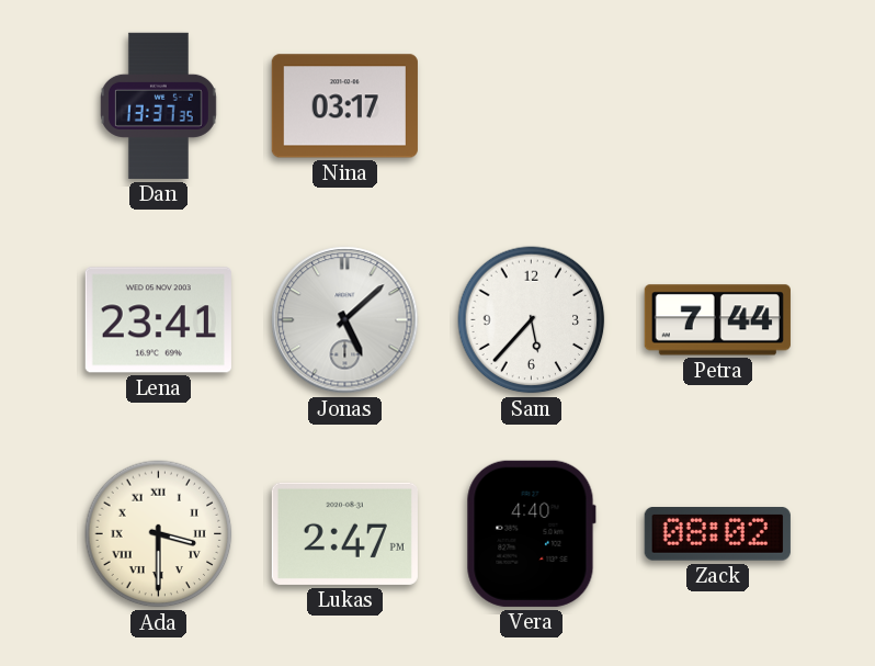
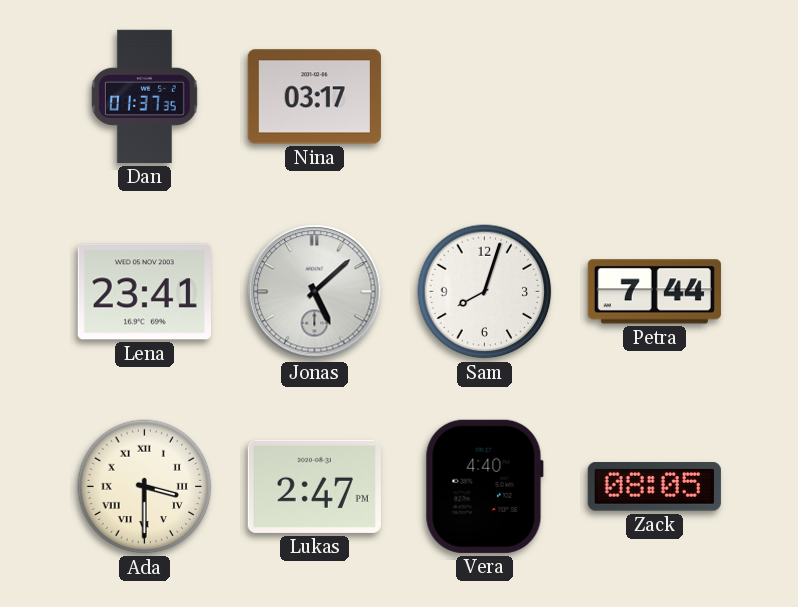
Dan: 13:37 -> 01:37
Sam: 5:37 -> 8:03
Zack: 08:02 -> 08:05
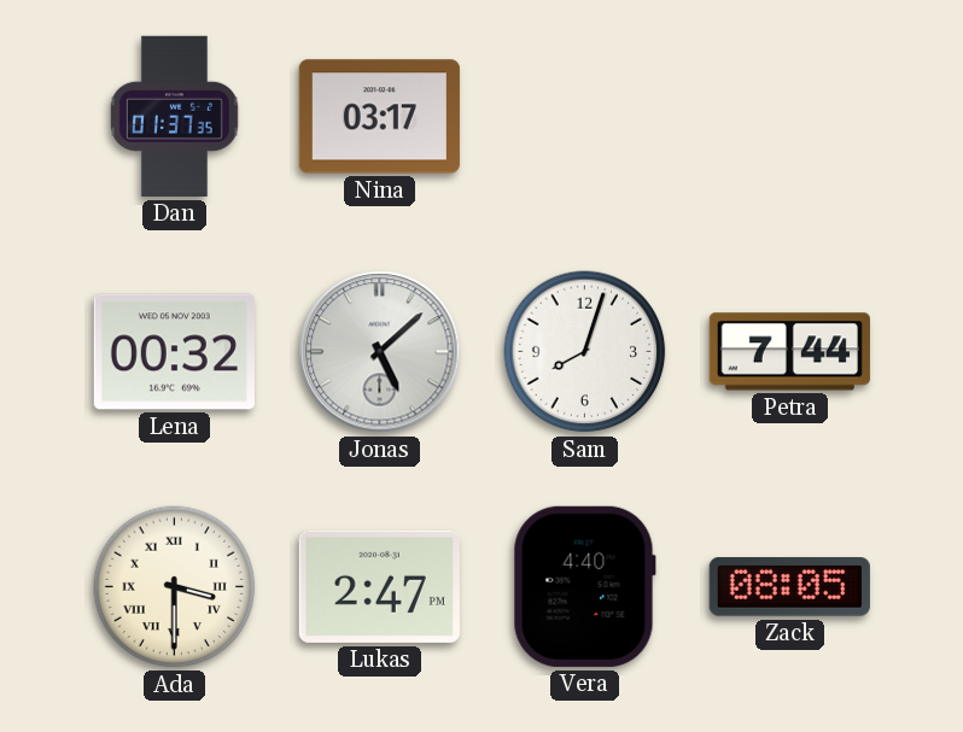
Lena: 23:41 -> 00:32
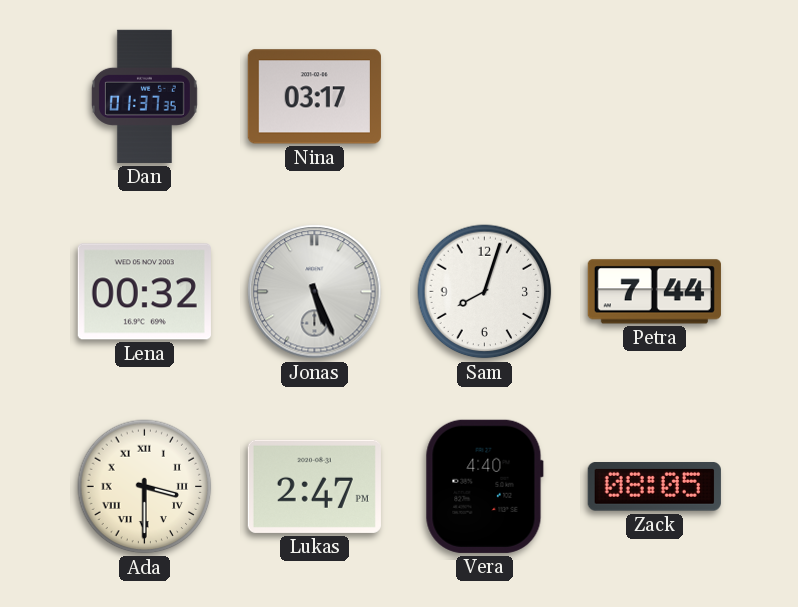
Jonas: 5:08 -> 5:26
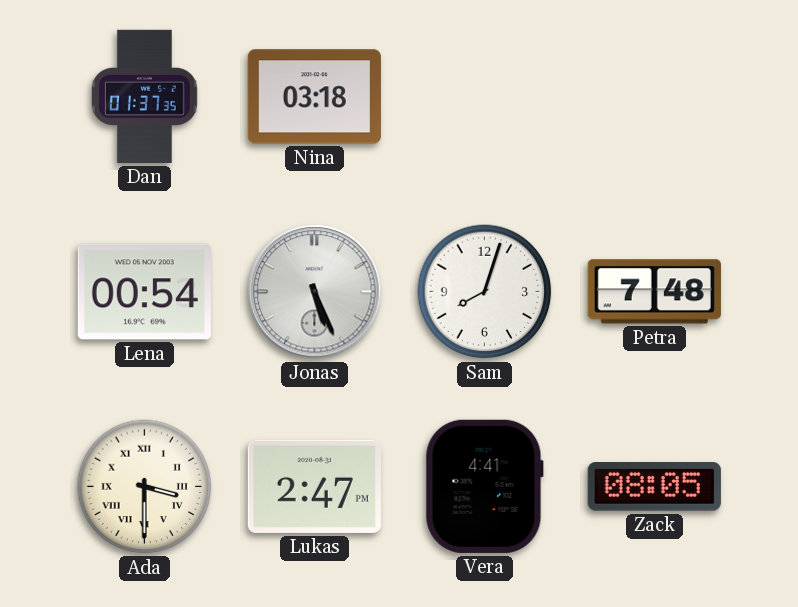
Nina: 03:17 -> 03:18
Lena: 00:32 -> 00:54
Petra: 7:44 -> 7:48
Vera: 4:40 -> 4:41
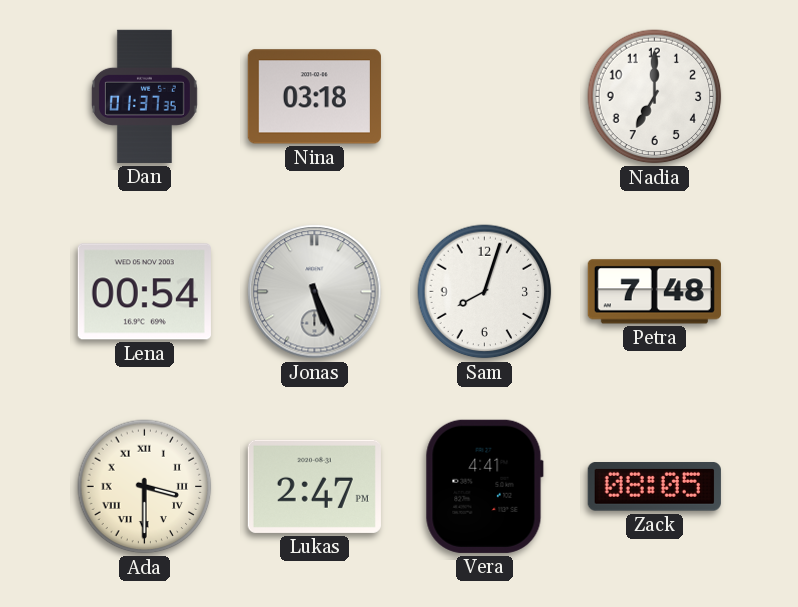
Nadia: none -> 7:00
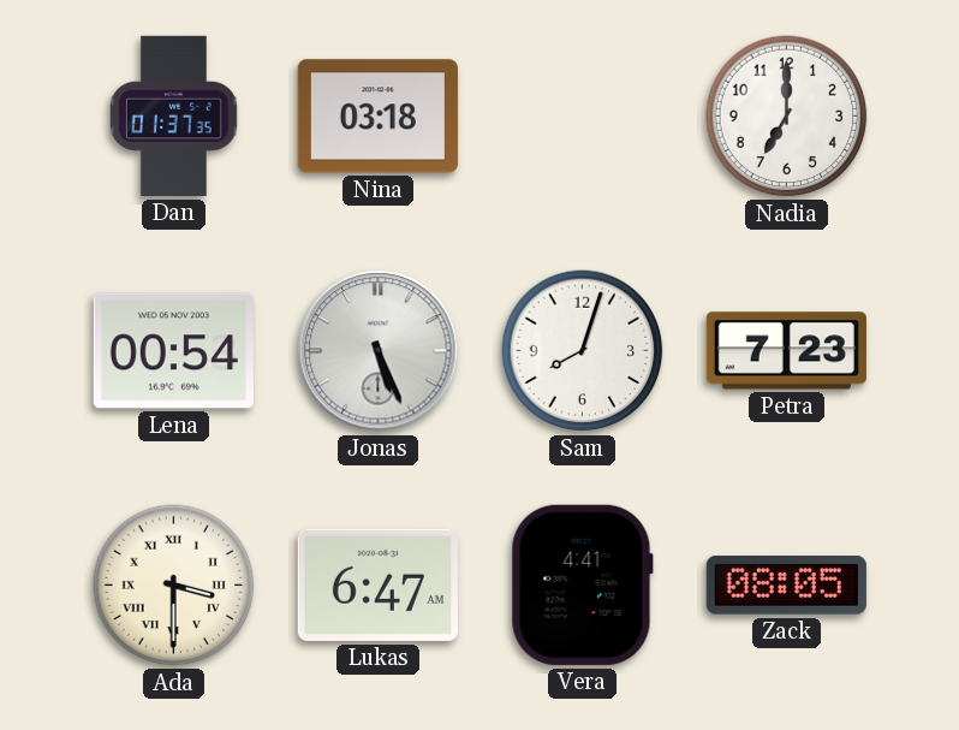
Petra: 7:48 -> 7:23
Lukas: 2:47 -> 6:47
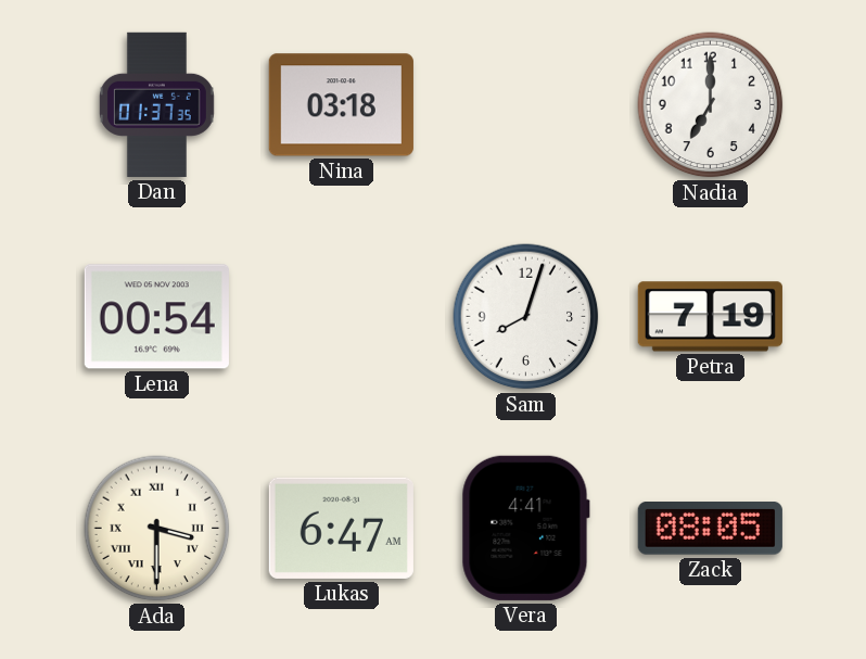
Jonas: 5:26 -> none
Petra: 7:23 -> 7:19
